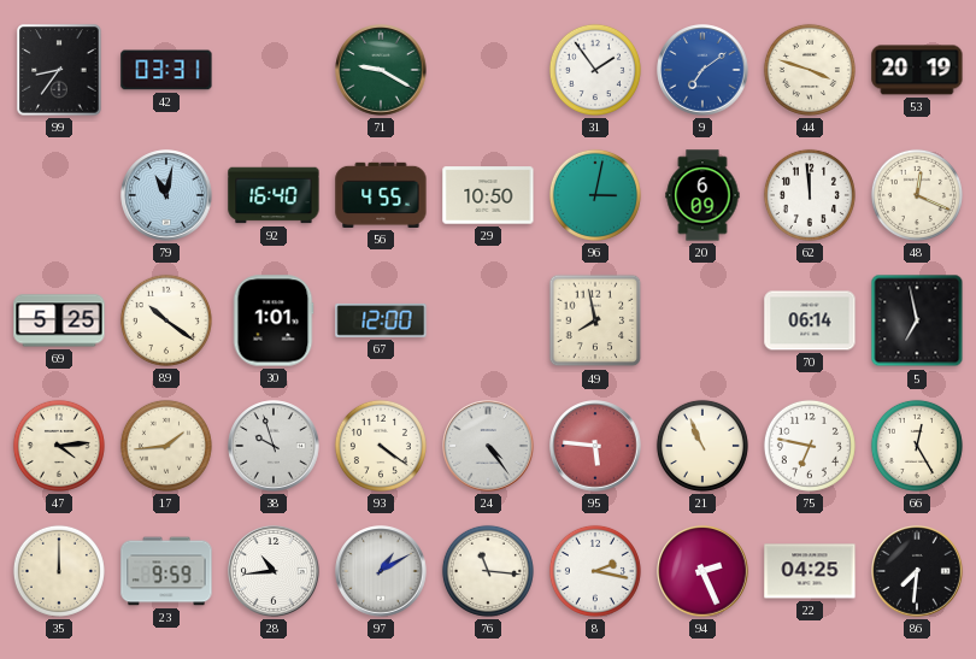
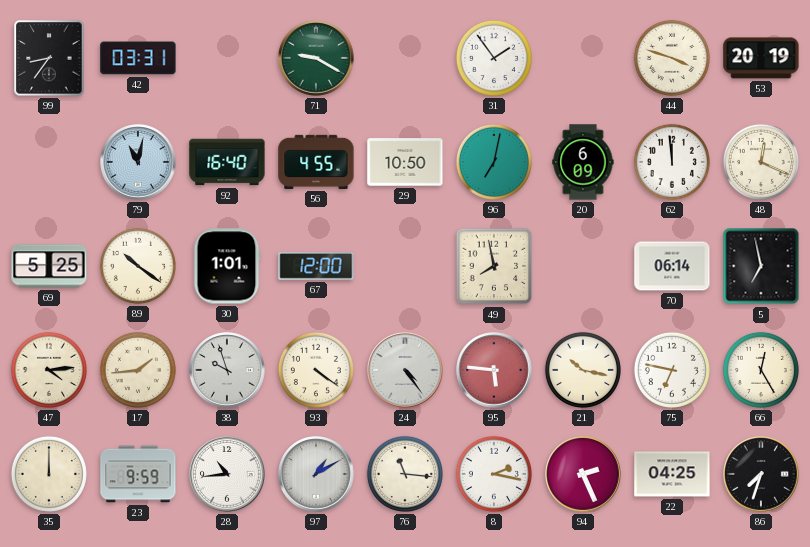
9: 7:09 -> none
96: 3:02 -> 7:02
21: 10:56 -> 10:17
86: 7:31 -> 7:33
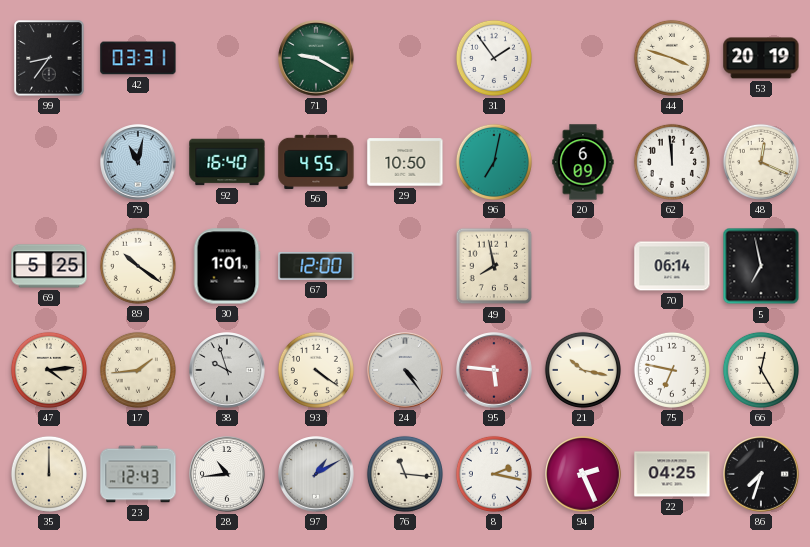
23: 9:59 -> 12:43
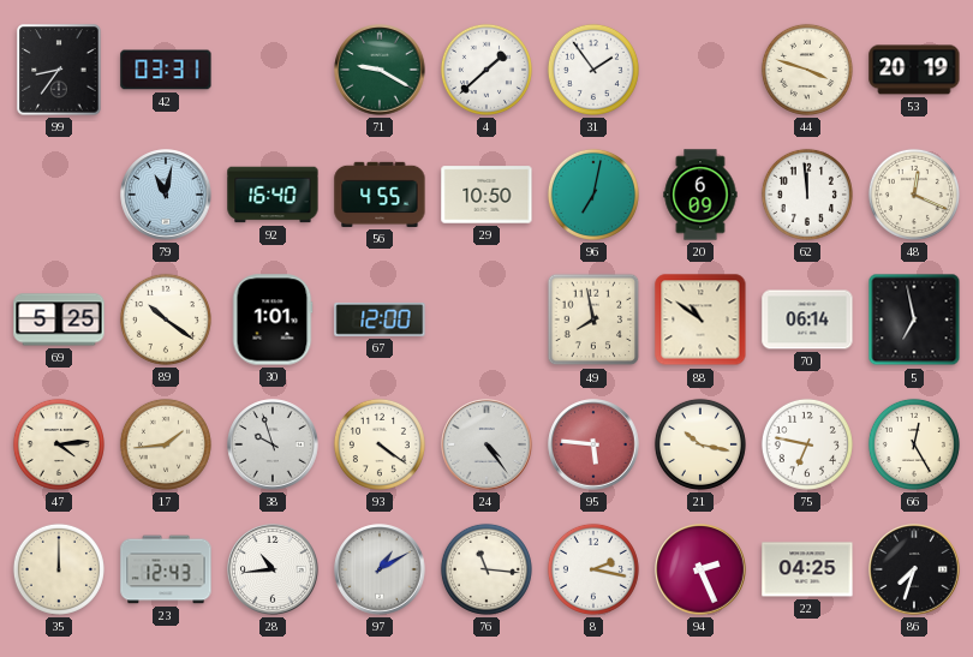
4: none -> 1:38
88: none -> 10:51
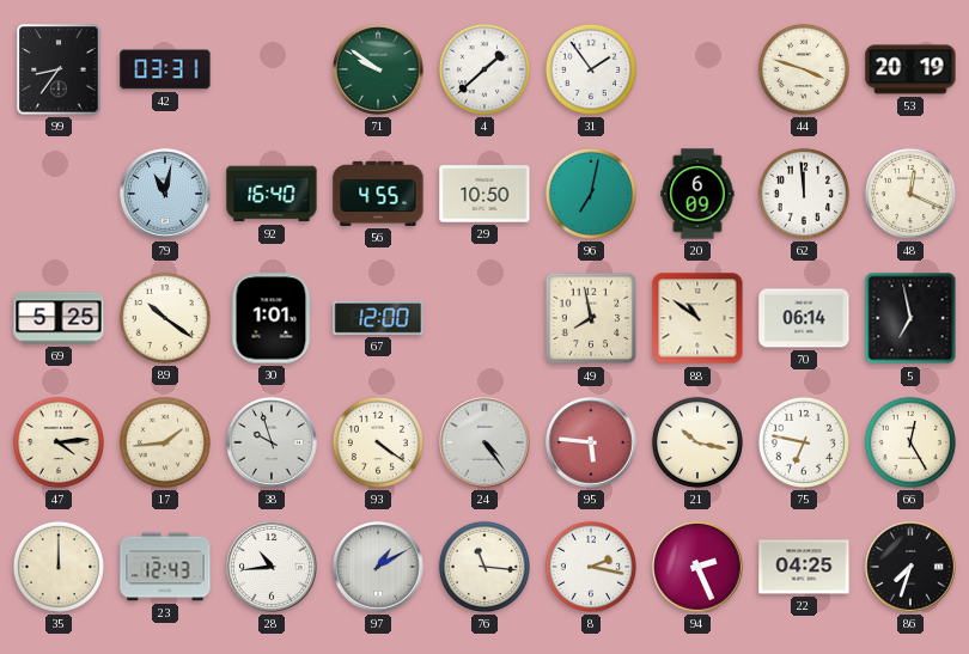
71: 9:20 -> 9:51
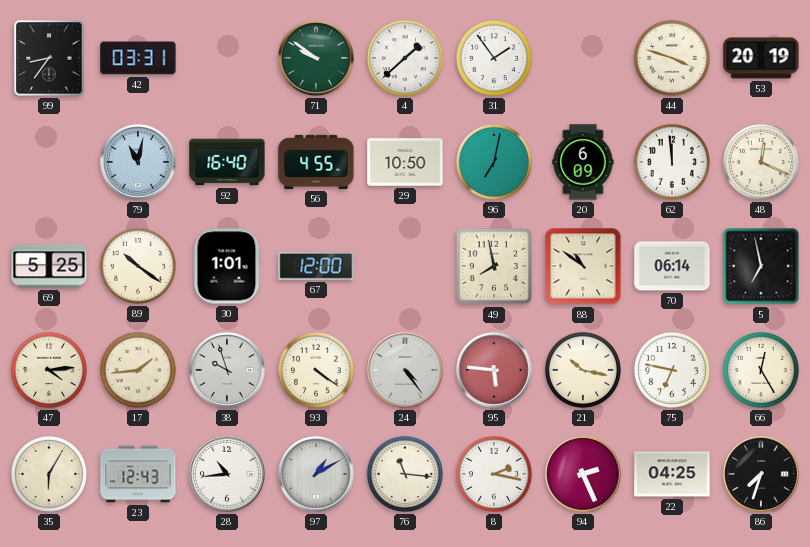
35: 12:00 -> 6:05
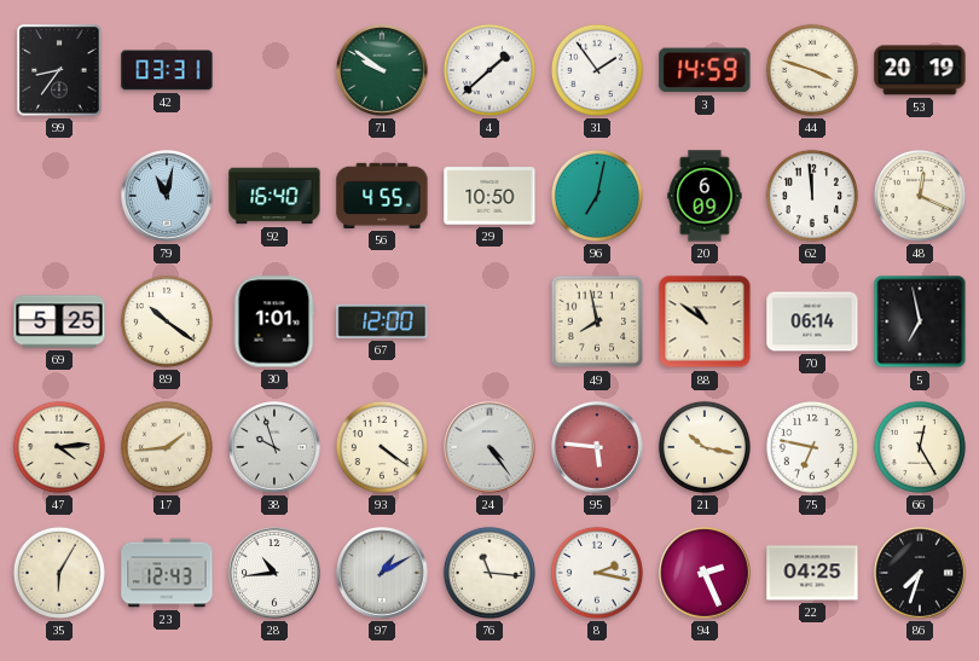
3: none -> 14:59
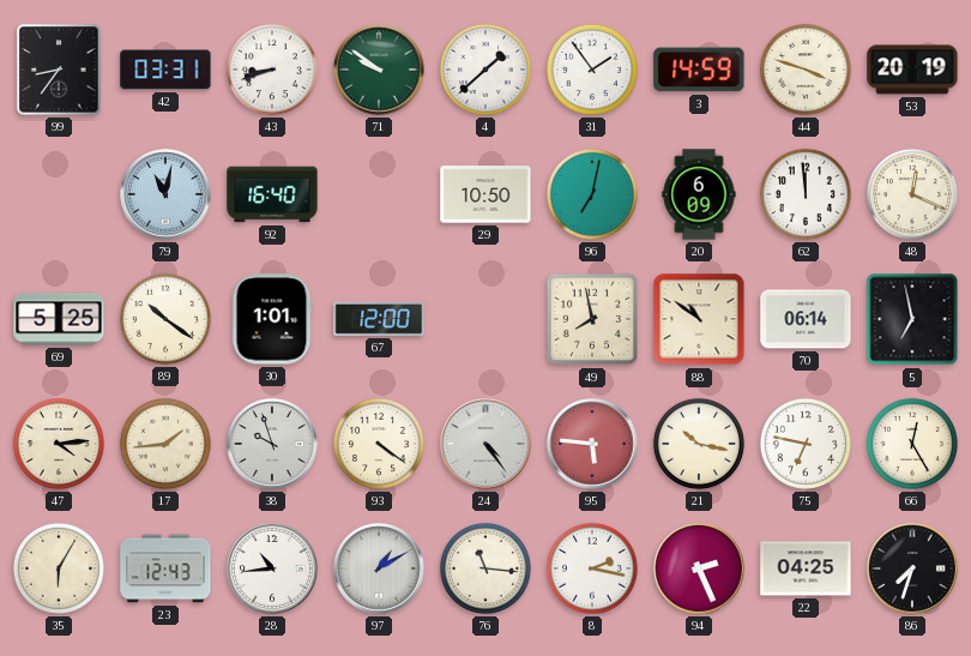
43: none -> 8:42
56: 4:55 -> none
